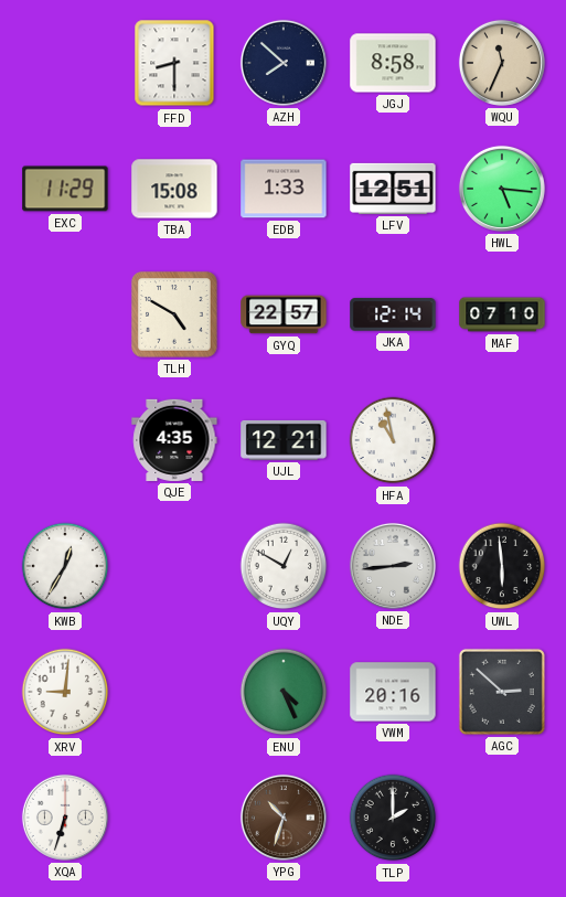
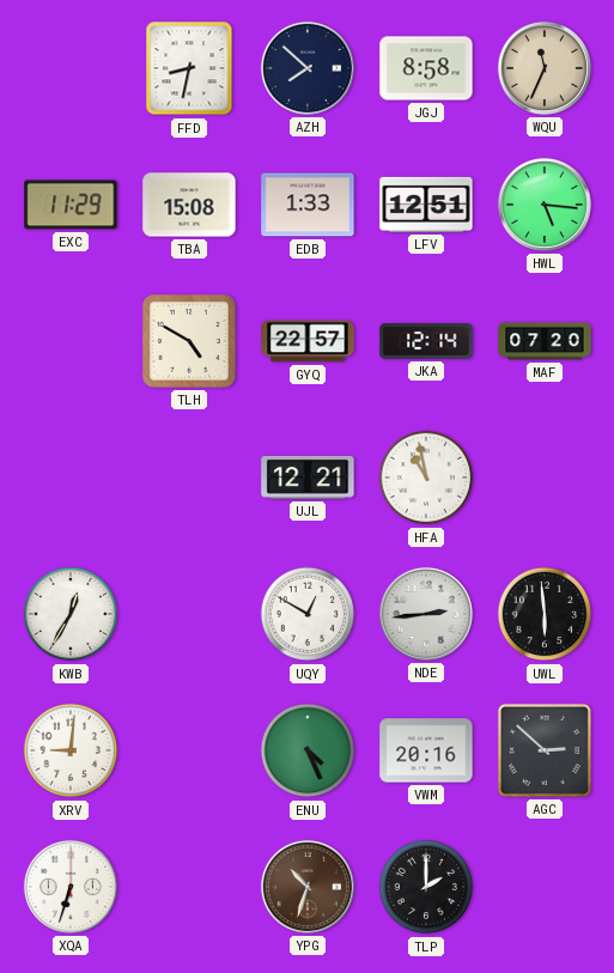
FFD: 8:30 -> 8:32
MAF: 07:10 -> 07:20
QJE: 4:35 -> none
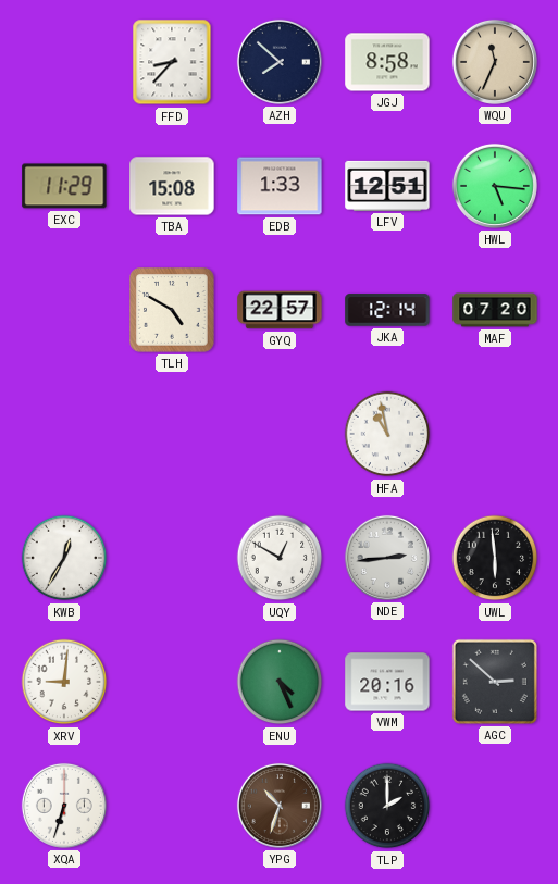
FFD: 8:32 -> 8:37
UJL: 12:21 -> none
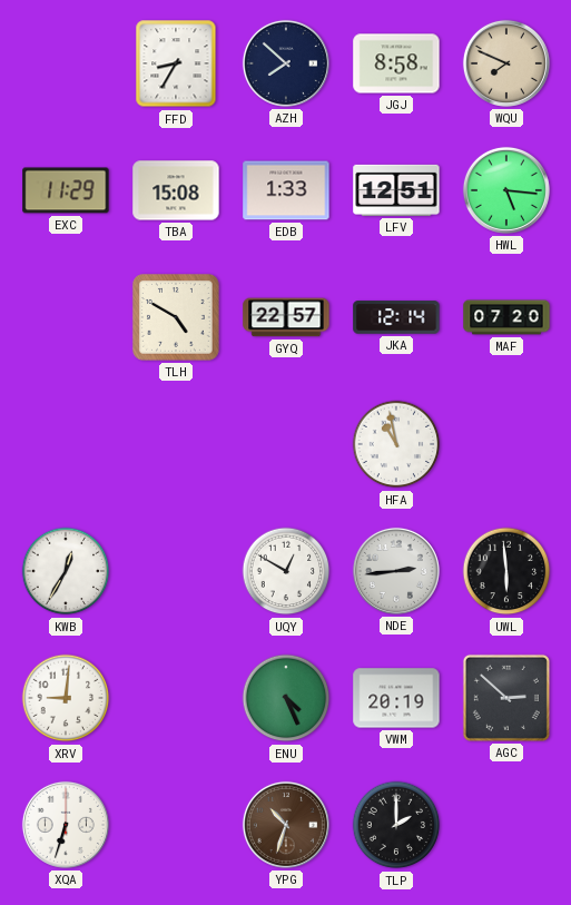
FFD: 8:37 -> 8:35
WQU: 11:34 -> 7:49
VWM: 20:16 -> 20:19
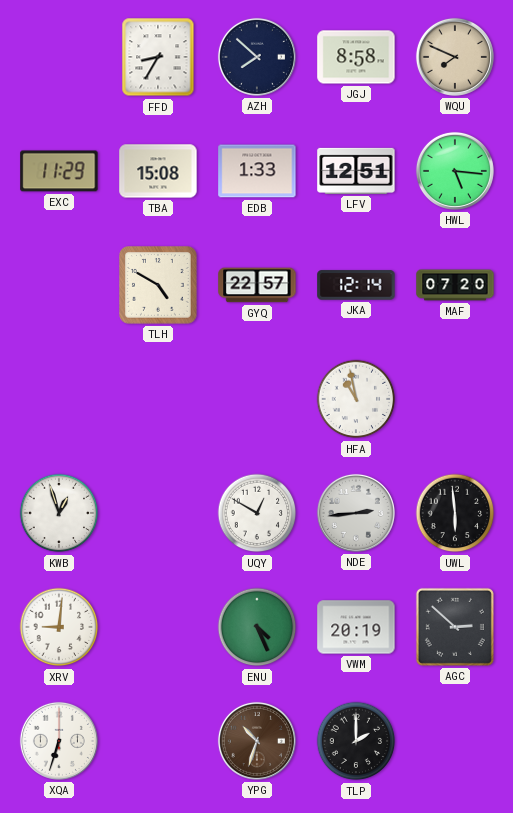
KWB: 12:35 -> 12:57
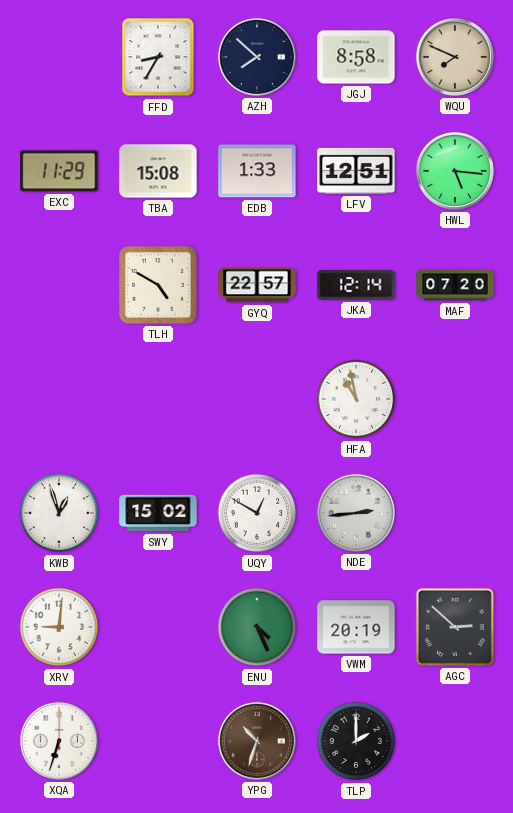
SWY: none -> 15:02
UWL: 5:59 -> none
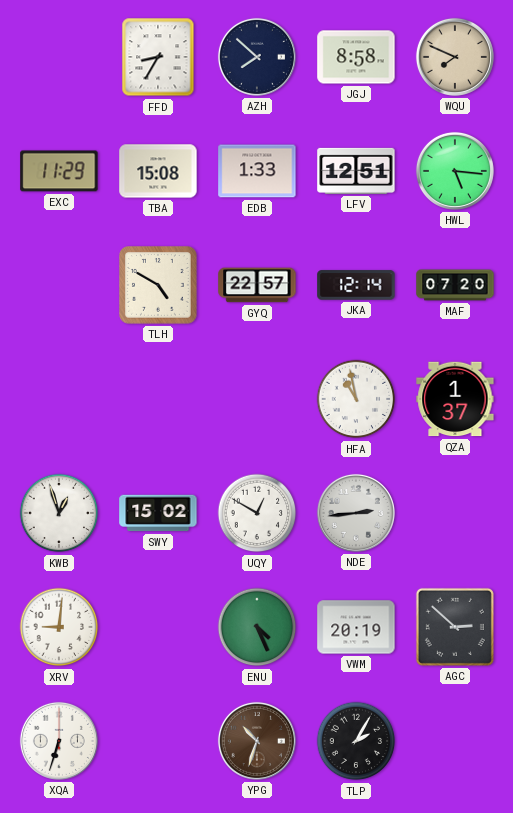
QZA: none -> 1:37
TLP: 2:00 -> 2:05
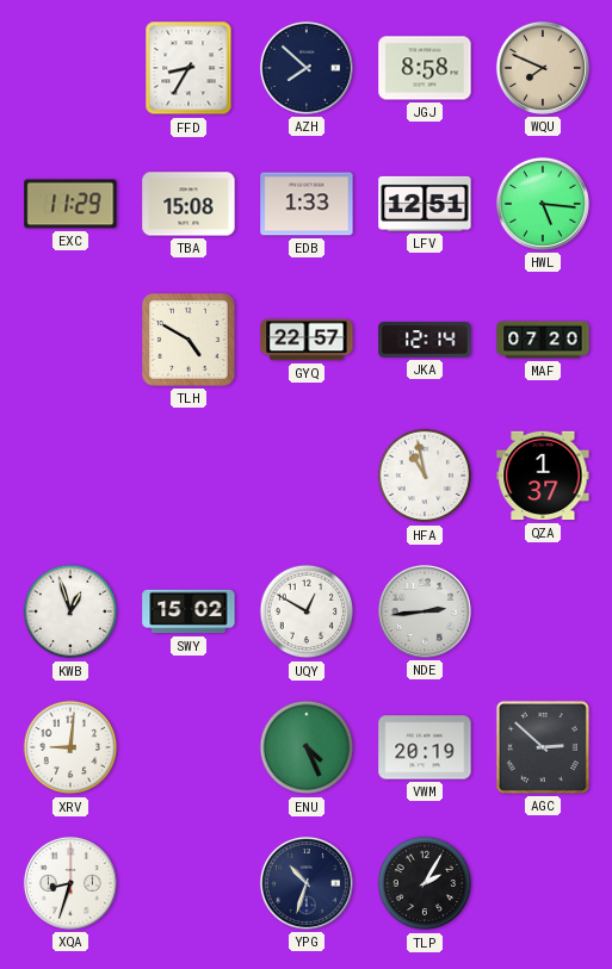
XQA: 6:33 -> 8:33
YPG dial: brown -> navy
